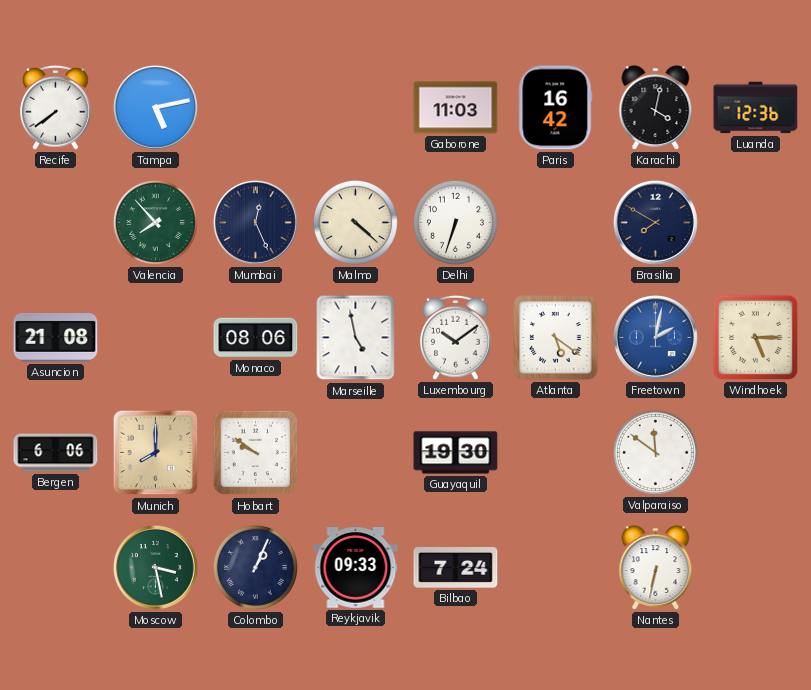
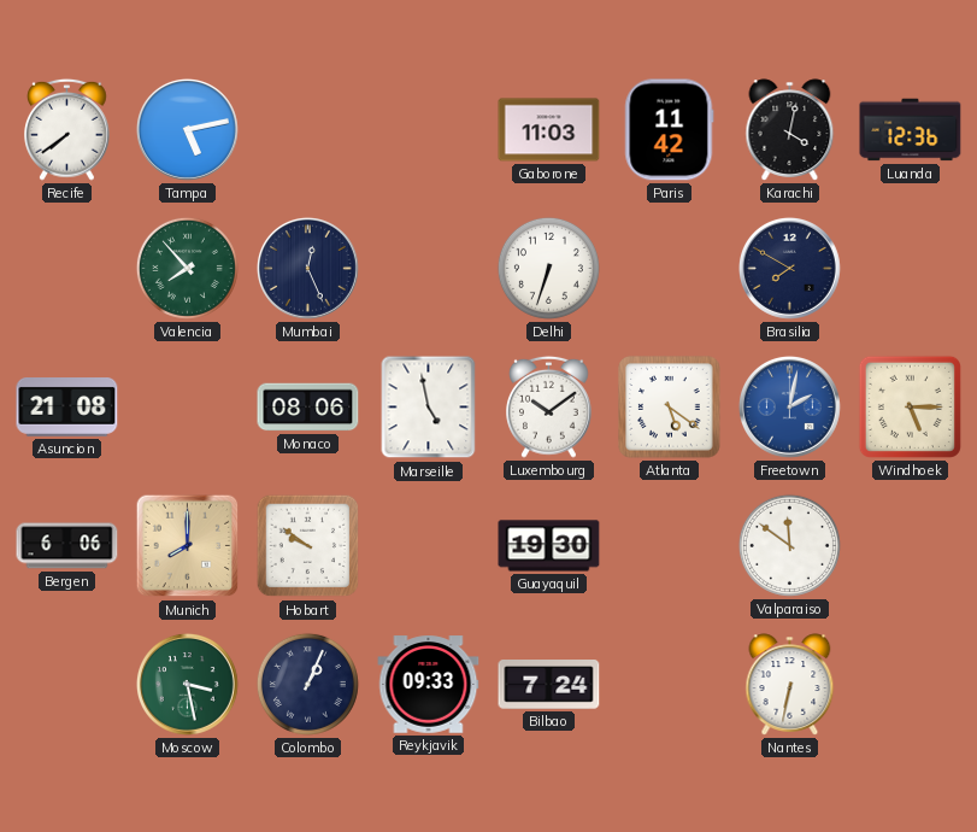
Paris: 16:42 -> 11:42
Malmo: 4:22 -> none
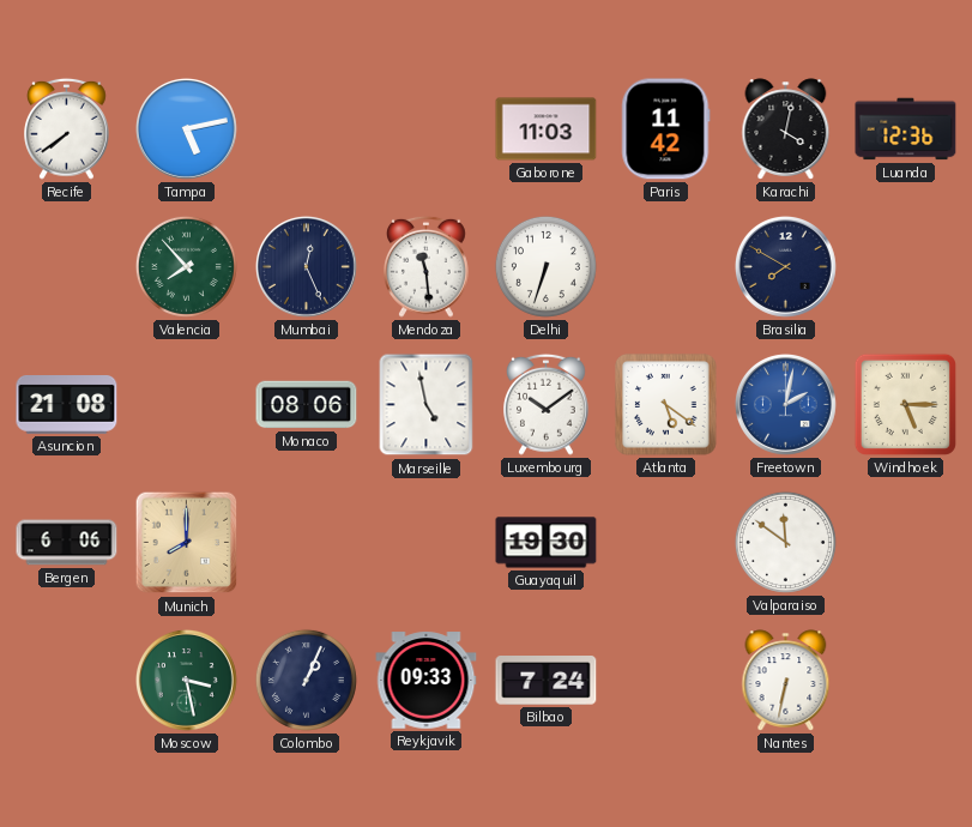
Mendoza: none -> 11:29
Hobart: 9:51 -> none
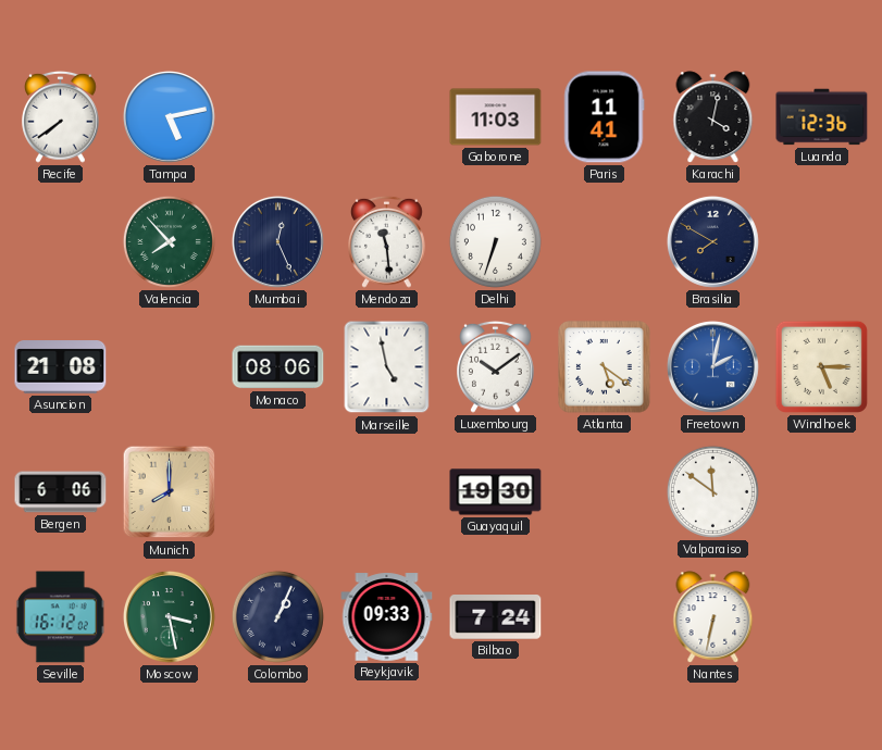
Paris: 11:42 -> 11:41
Seville: none -> 16:12
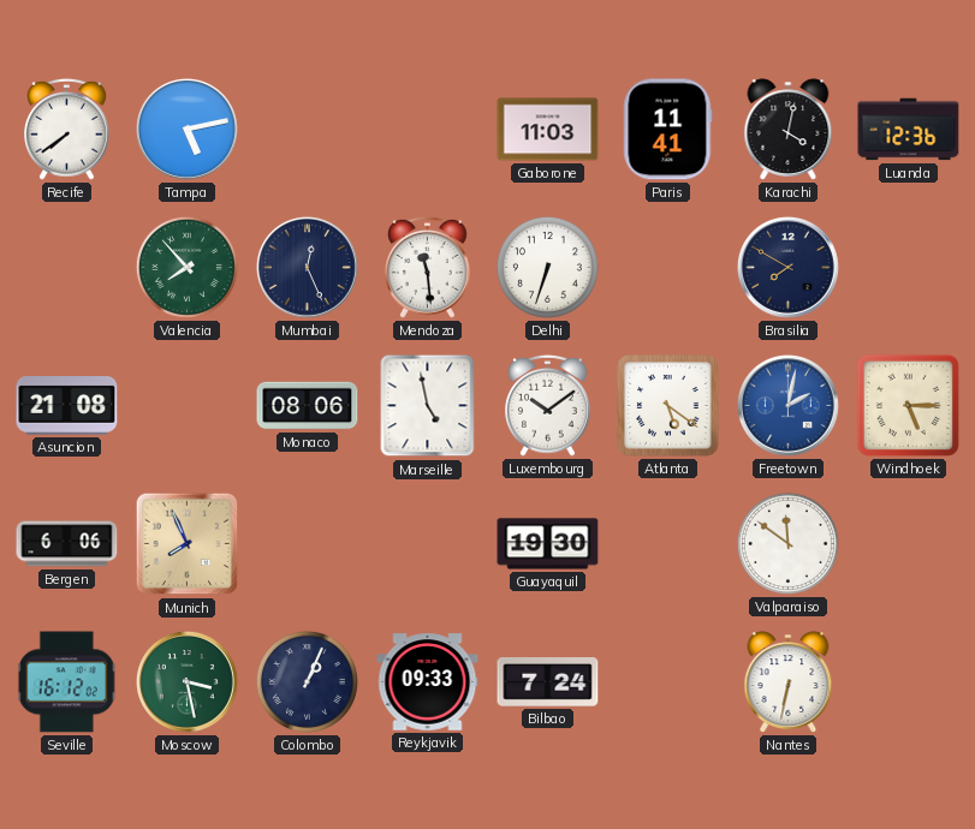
Munich: 8:00 -> 7:56
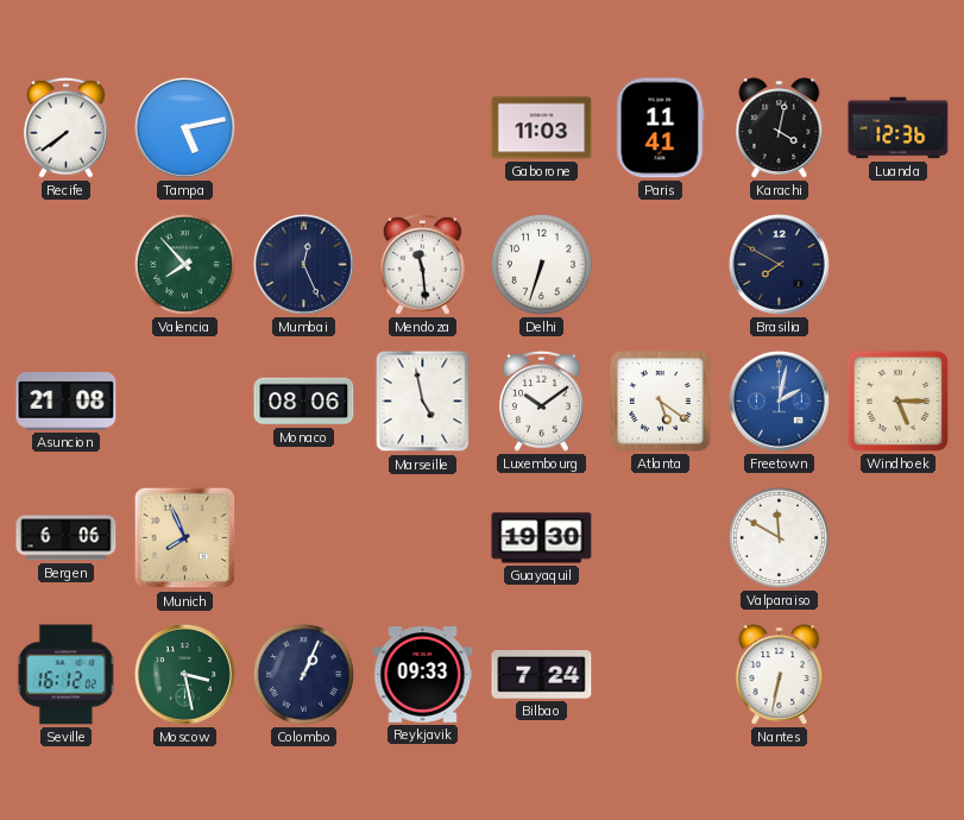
Valparaiso: 11:51 -> 11:50
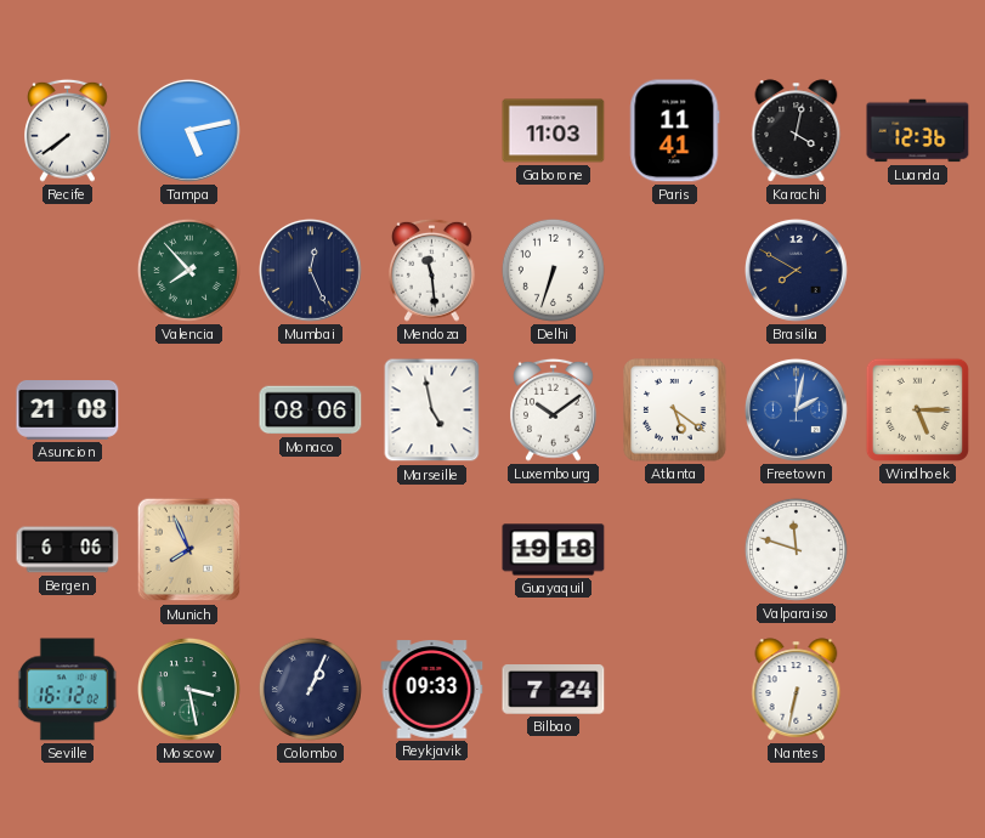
Guayaquil: 19:30 -> 19:18
Valparaiso: 11:50 -> 11:48
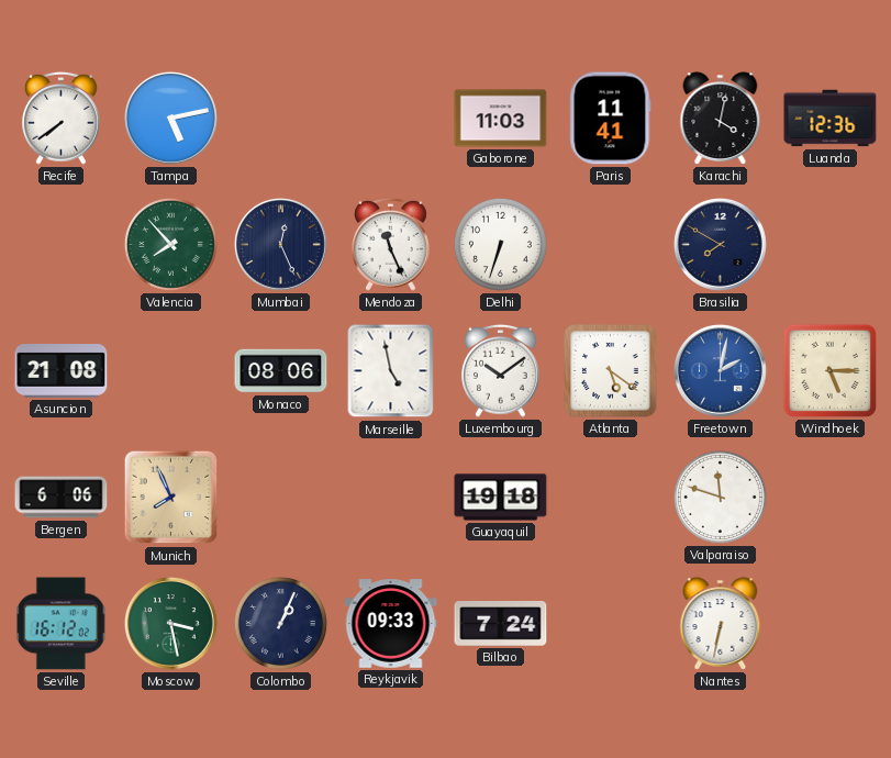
Mendoza: 11:29 -> 11:26
